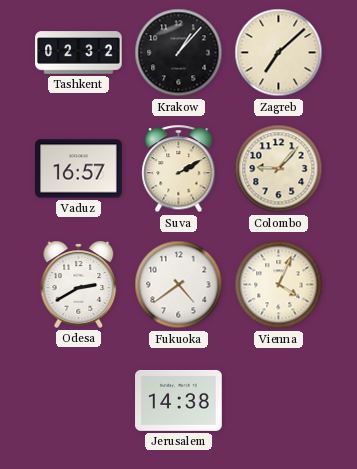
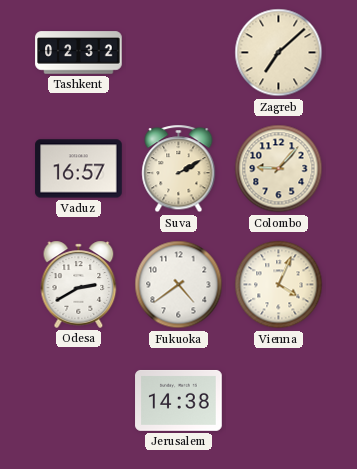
Krakow: 1:07 -> none
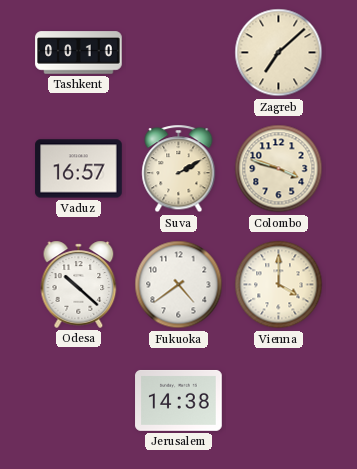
Tashkent: 02:32 -> 00:10
Colombo: 9:07 -> 3:48
Odesa: 2:40 -> 10:22
Vienna: 4:04 -> 4:00
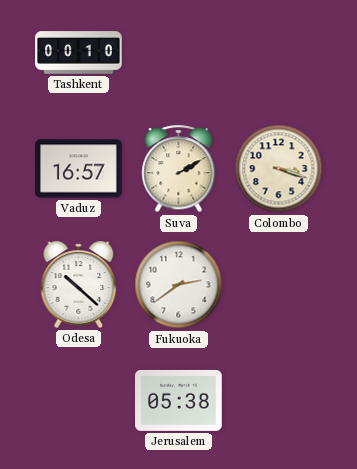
Zagreb: 7:08 -> none
Colombo: 3:48 -> 3:18
Fukuoka: 4:39 -> 2:39
Vienna: 4:00 -> none
Jerusalem: 14:38 -> 05:38
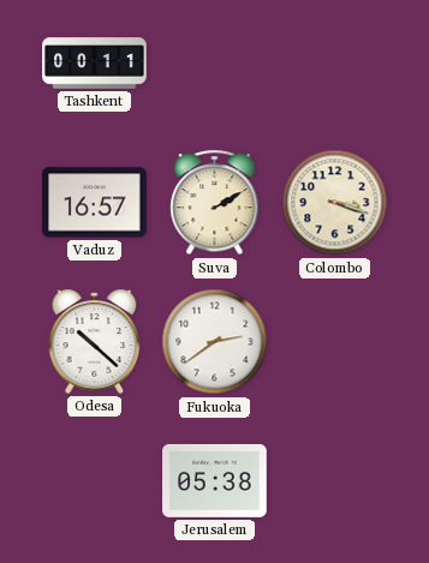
Tashkent: 00:10 -> 00:11
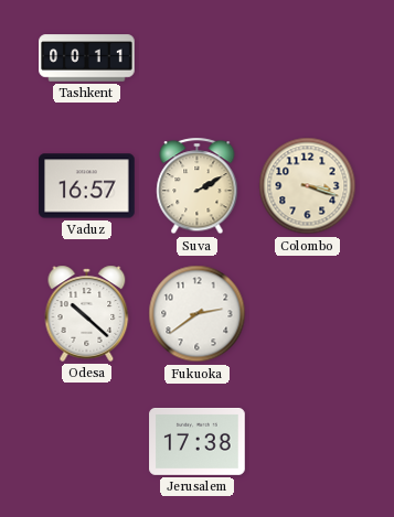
Jerusalem: 05:38 -> 17:38
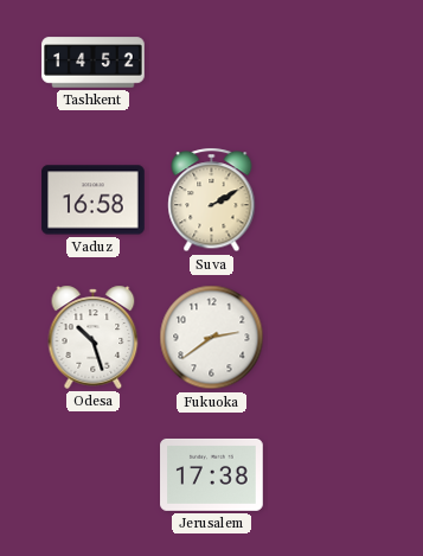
Tashkent: 00:11 -> 14:52
Vaduz: 16:57 -> 16:58
Colombo: 3:18 -> none
Odesa: 10:22 -> 10:27
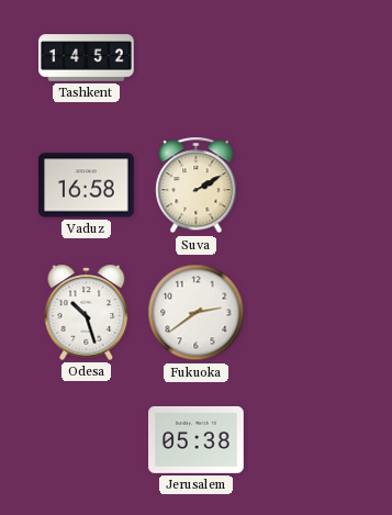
Jerusalem: 17:38 -> 05:38
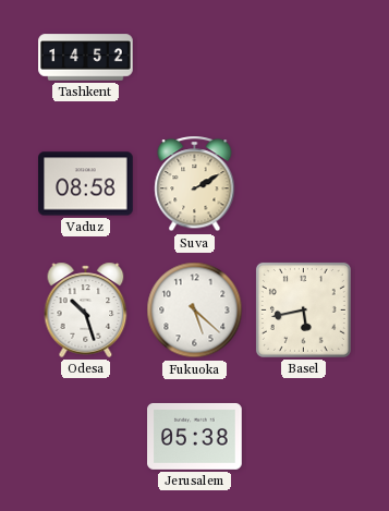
Vaduz: 16:58 -> 08:58
Fukuoka: 2:39 -> 5:22
Basel: none -> 5:43
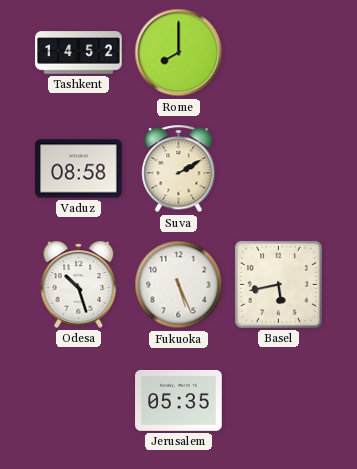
Rome: none -> 8:00
Fukuoka: 5:22 -> 5:26
Jerusalem: 05:38 -> 05:35
